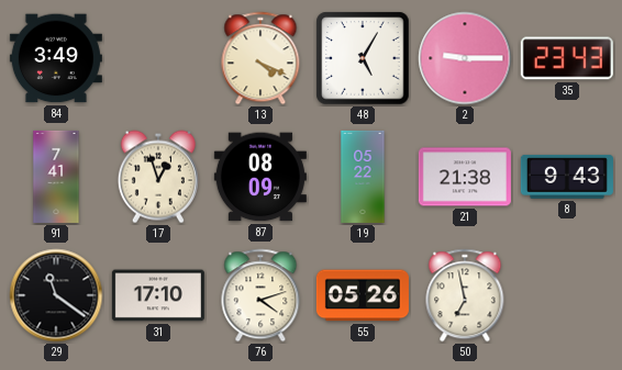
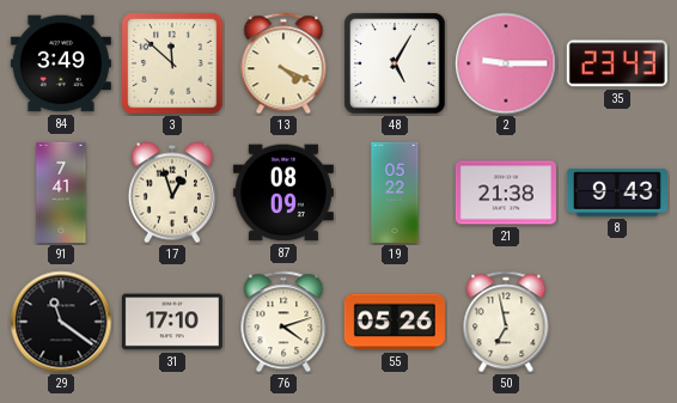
3: none -> 11:52
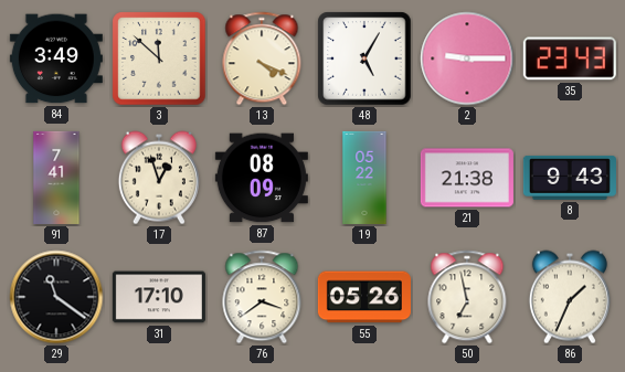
76: 4:12 -> 3:39
86: none -> 1:34
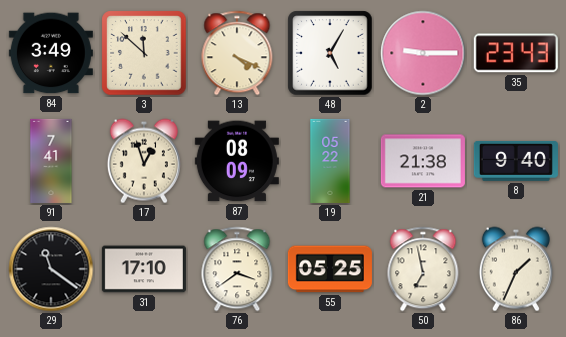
8: 9:43 -> 9:40
55: 05:26 -> 05:25
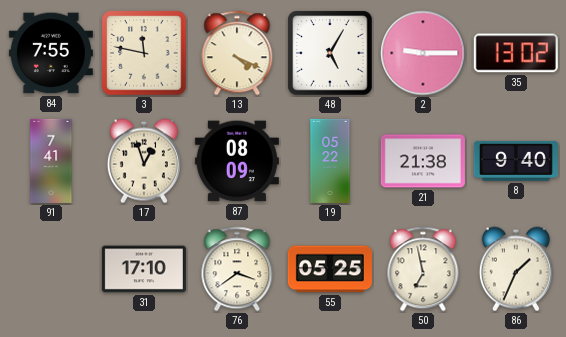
84: 3:49 -> 7:55
3: 11:52 -> 11:47
35: 23:43 -> 13:02
29: 11:21 -> none
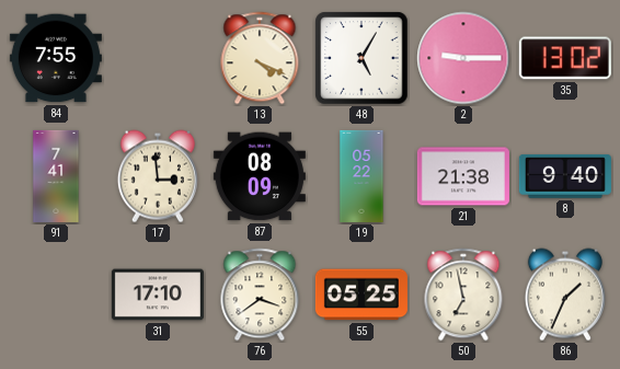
3: 11:47 -> none
17: 12:57 -> 2:59
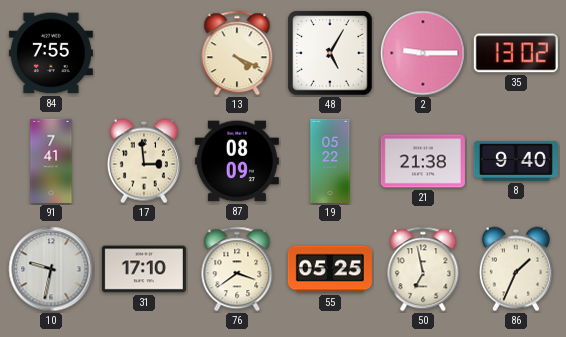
10: none -> 9:32
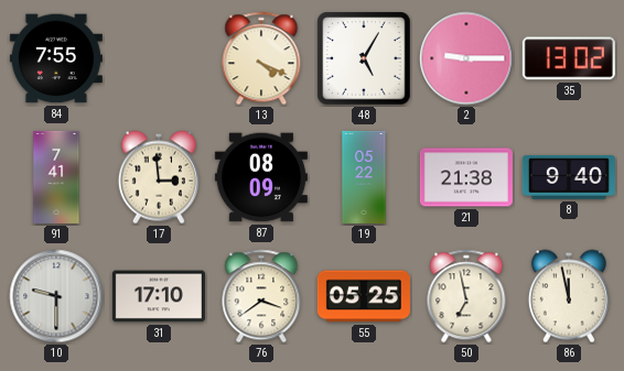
10: 9:32 -> 9:30
86: 1:34 -> 11:58
